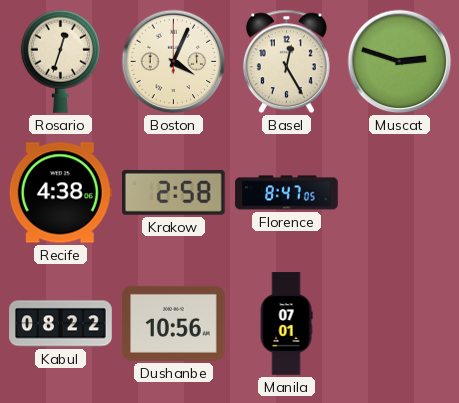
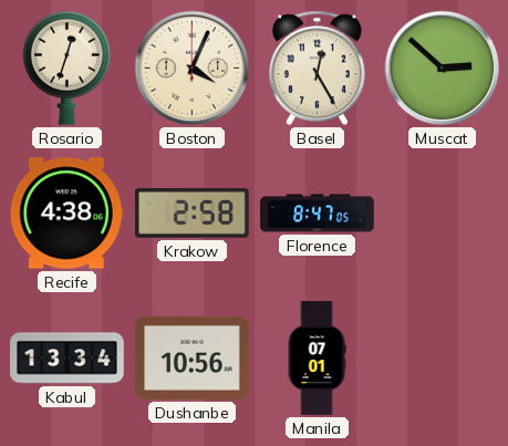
Muscat: 2:48 -> 2:52
Kabul: 08:22 -> 13:34
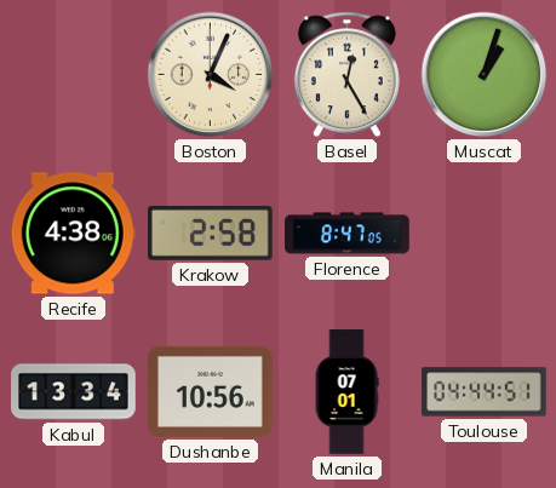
Rosario: 12:33 -> none
Muscat: 2:52 -> 1:03
Toulouse: none -> 04:44
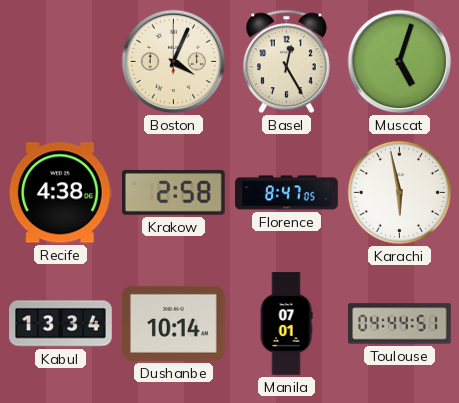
Muscat: 1:03 -> 5:03
Karachi: none -> 5:58
Dushanbe: 10:56 -> 10:14
